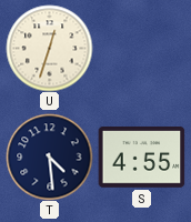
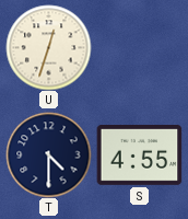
T: 4:29 -> 4:30
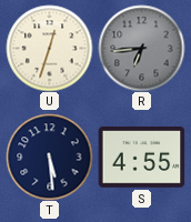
R: none -> 6:44
T: 4:30 -> 5:29
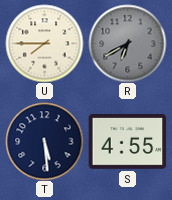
U: 12:33 -> 7:45
R: 6:44 -> 6:40
